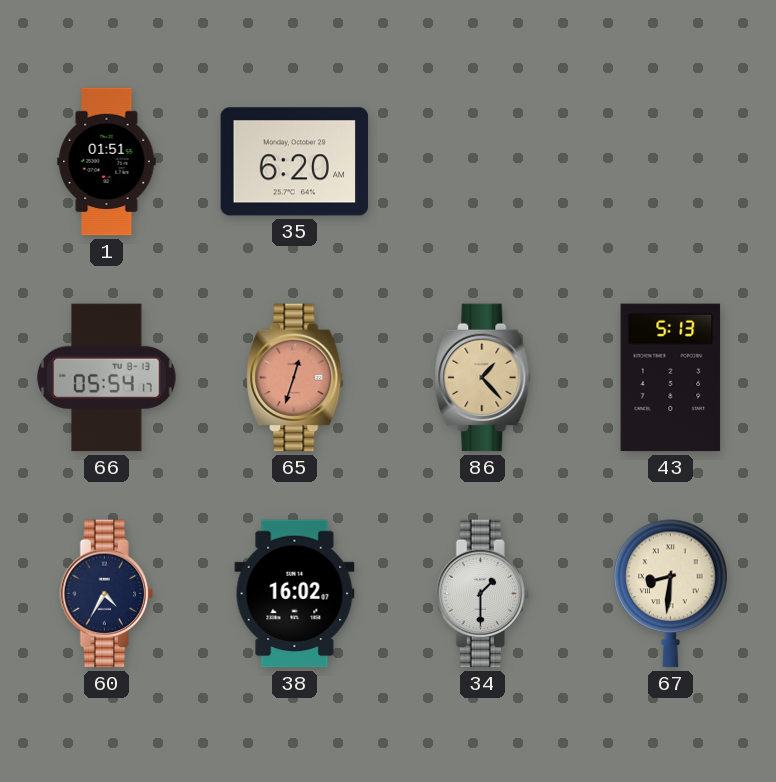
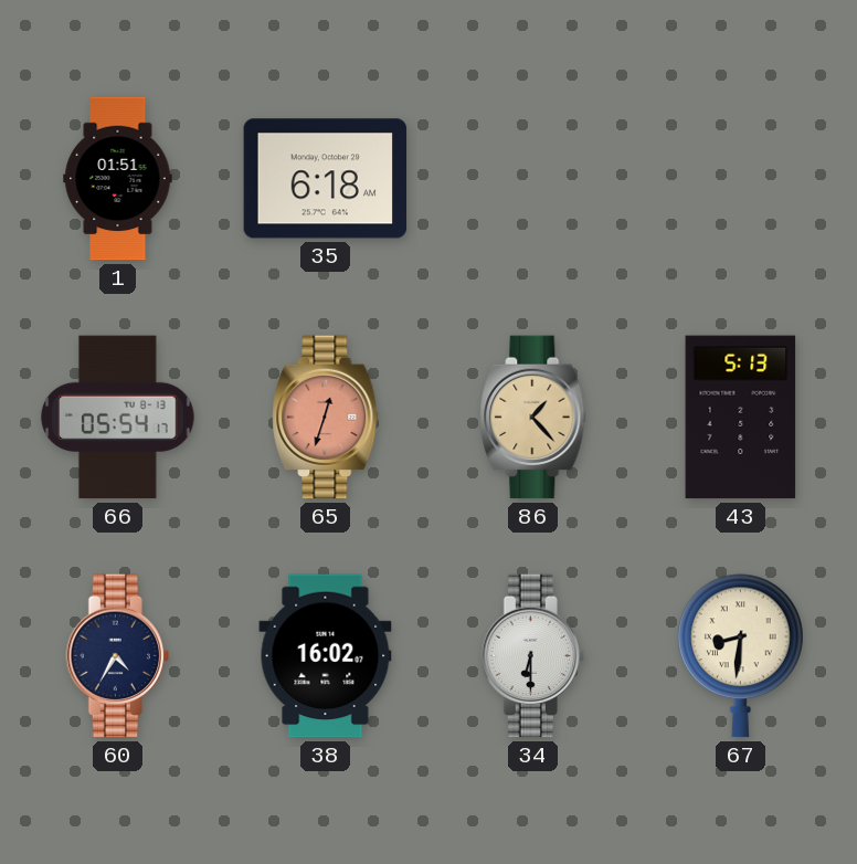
35: 6:20 -> 6:18
34: 1:30 -> 6:30
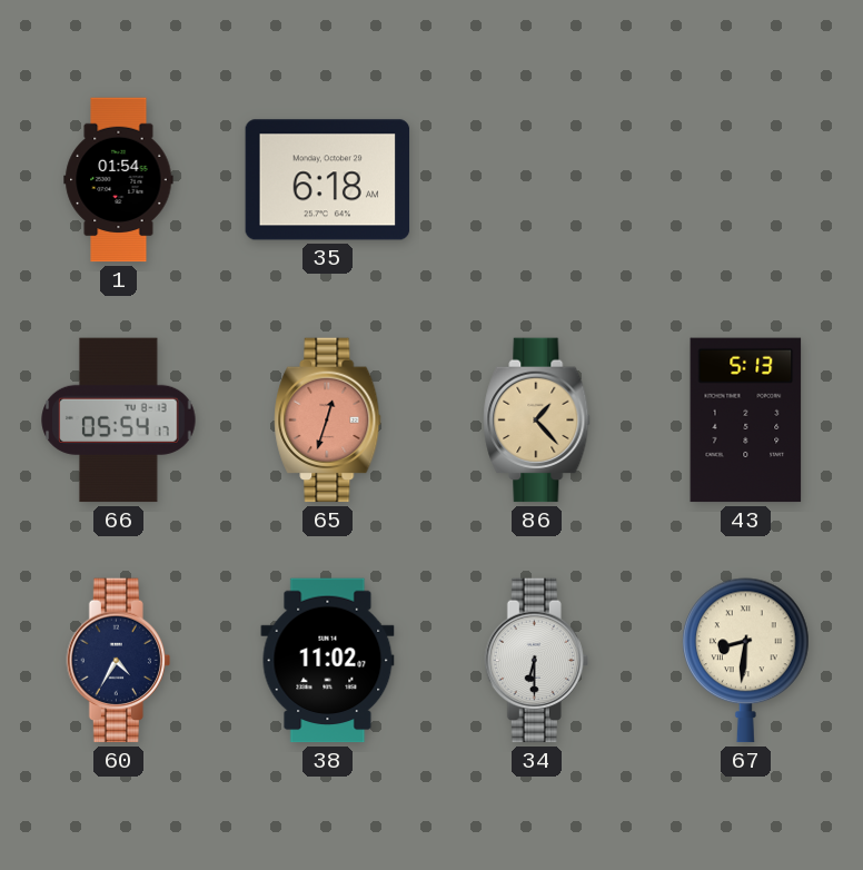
1: 01:51 -> 01:54
38: 16:02 -> 11:02
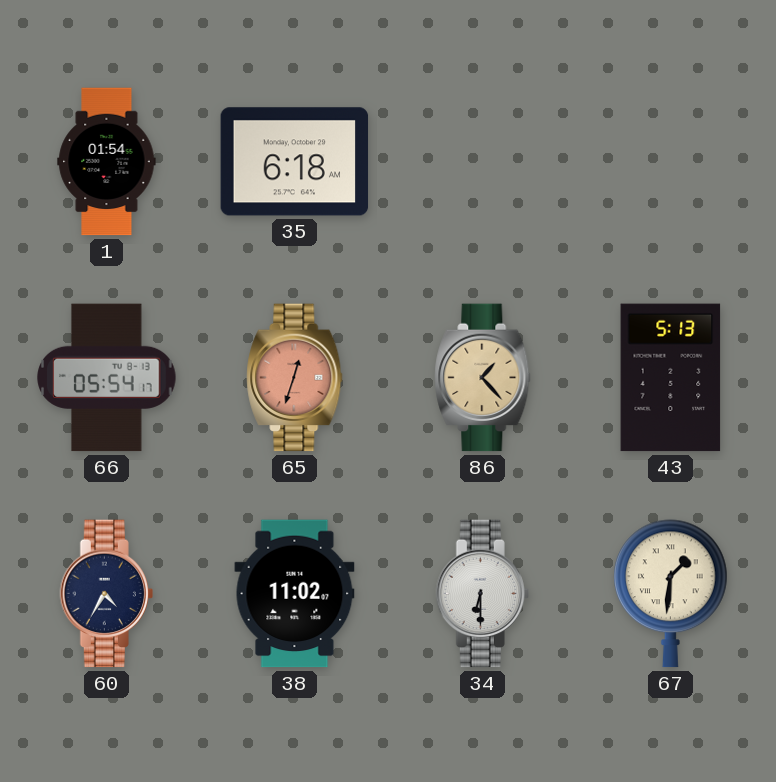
67: 8:31 -> 1:31
